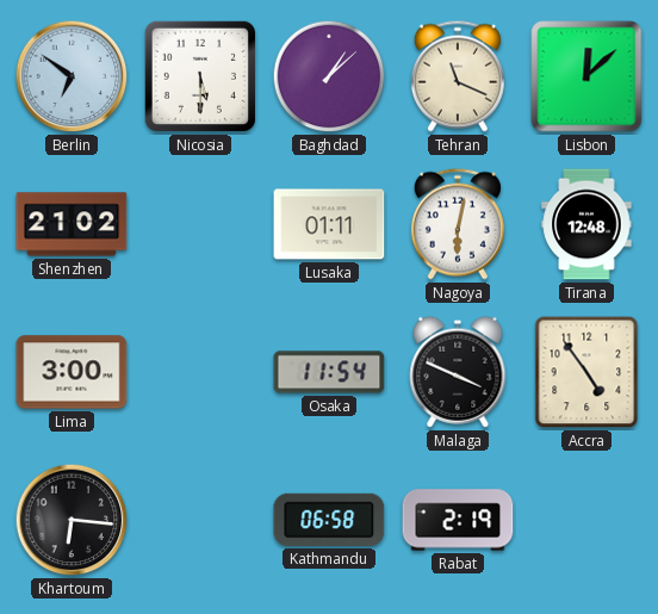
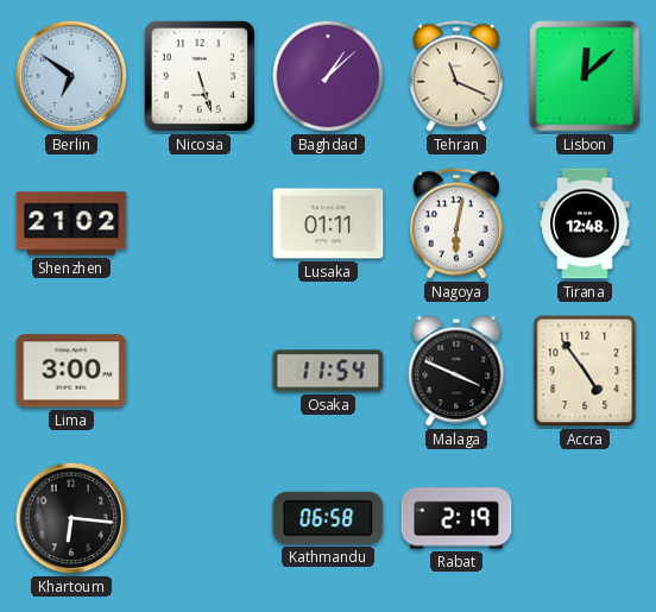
Nicosia: 5:30 -> 5:27
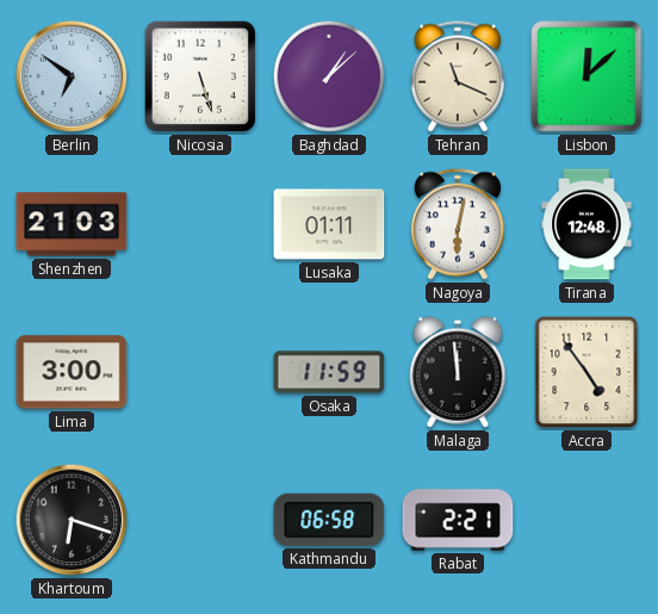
Shenzhen: 21:02 -> 21:03
Osaka: 11:54 -> 11:59
Malaga: 3:49 -> 11:59
Khartoum: 6:16 -> 6:18
Rabat: 2:19 -> 2:21
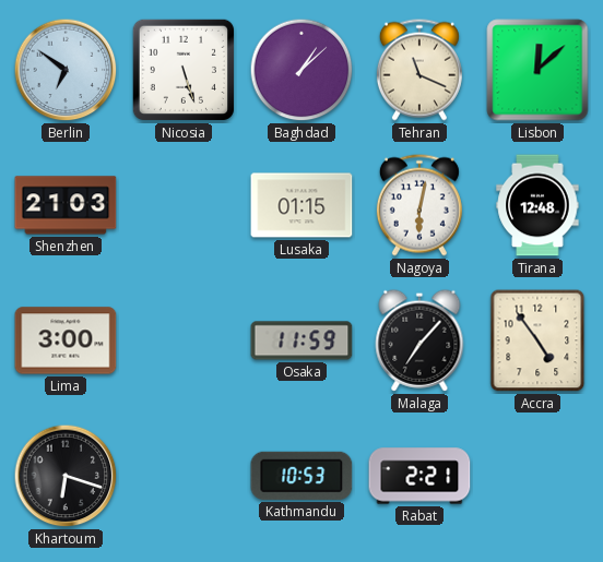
Lusaka: 01:11 -> 01:15
Malaga: 11:59 -> 7:07
Kathmandu: 06:58 -> 10:53
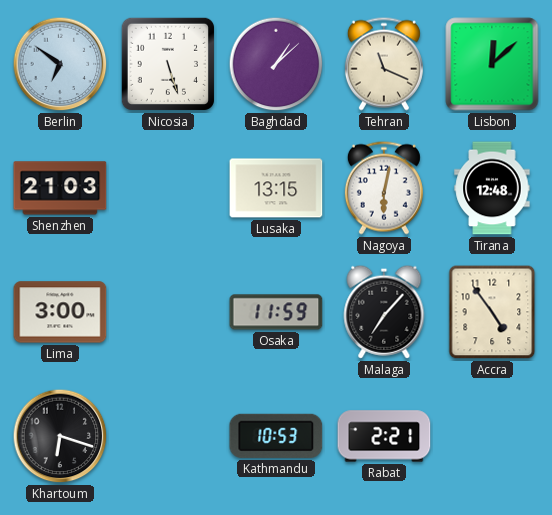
Lusaka: 01:15 -> 13:15
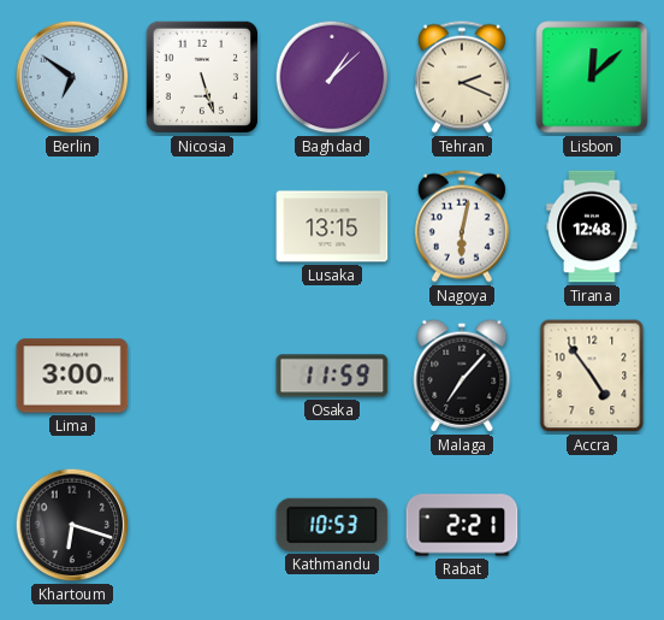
Tehran: 11:19 -> 2:19
Shenzhen: 21:03 -> none
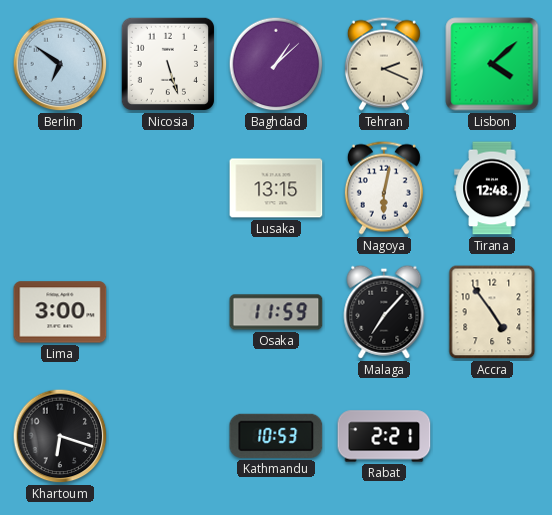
Lisbon: 12:08 -> 4:08
